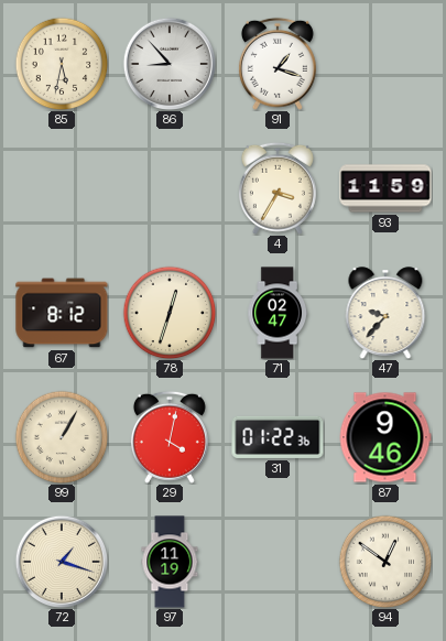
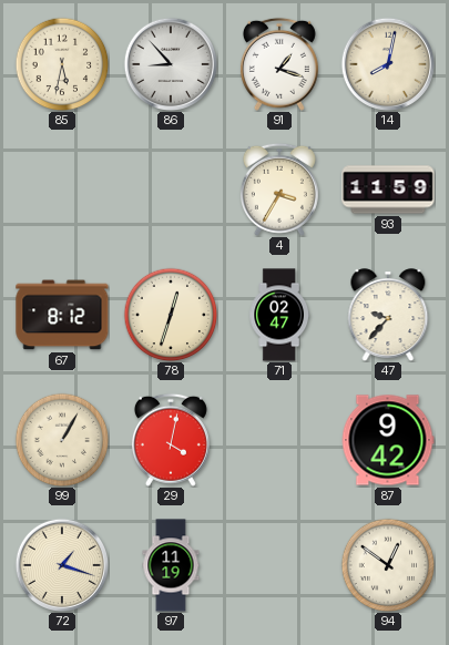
14: none -> 8:02
31: 01:22 -> none
87: 9:46 -> 9:42
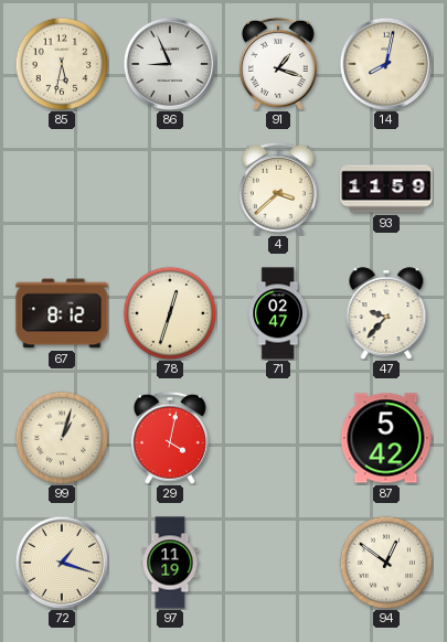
86: 8:53 -> 8:56
4: 3:35 -> 3:38
99: 1:05 -> 1:03
87: 9:42 -> 5:42
